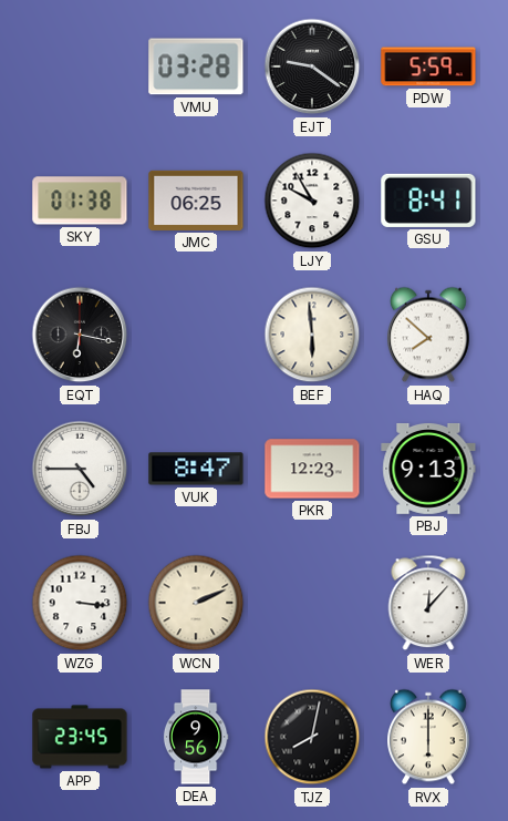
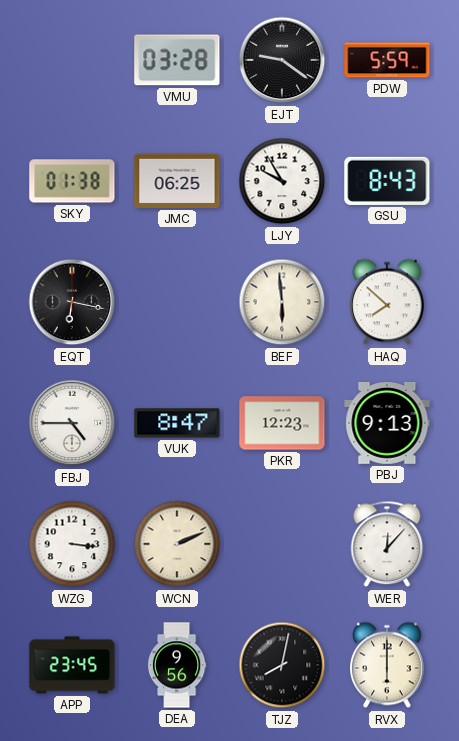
GSU: 8:41 -> 8:43
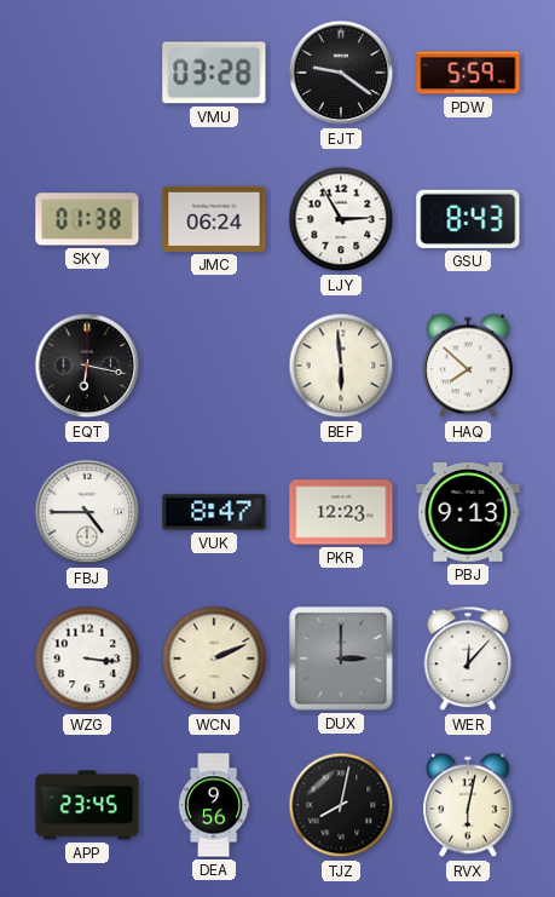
JMC: 06:25 -> 06:24
LJY: 9:55 -> 2:55
DUX: none -> 3:00
RVX: 6:00 -> 6:02
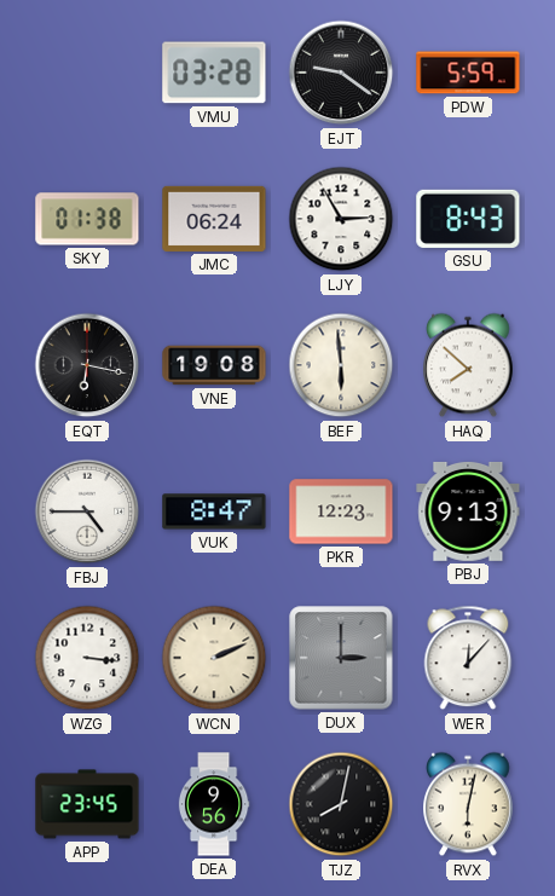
VNE: none -> 19:08
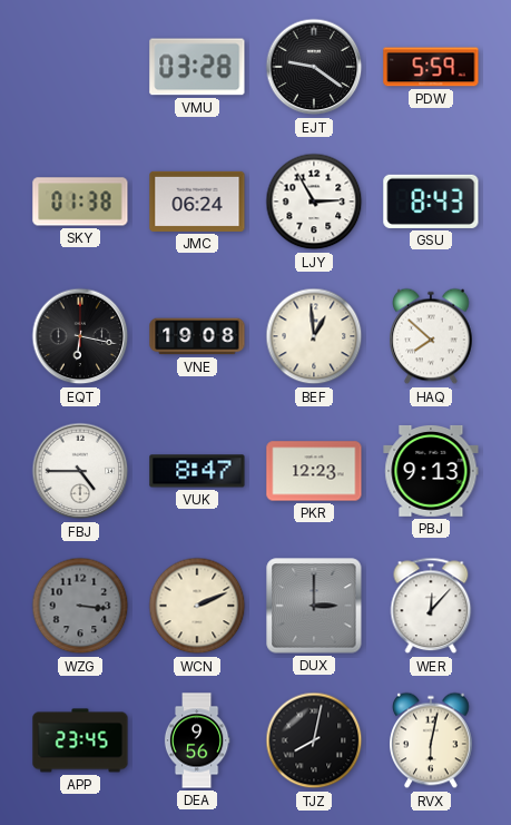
BEF: 5:59 -> 12:59
WZG dial: white -> grey
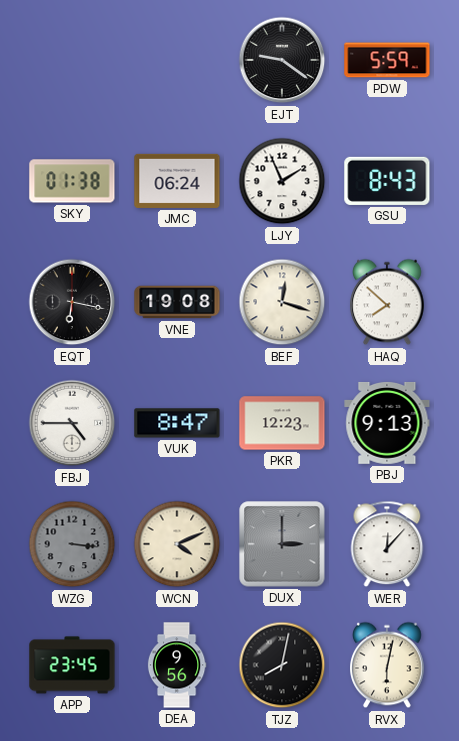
VMU: 03:28 -> none
LJY: 2:55 -> 1:56
BEF: 12:59 -> 12:18
WCN: 2:11 -> 4:11
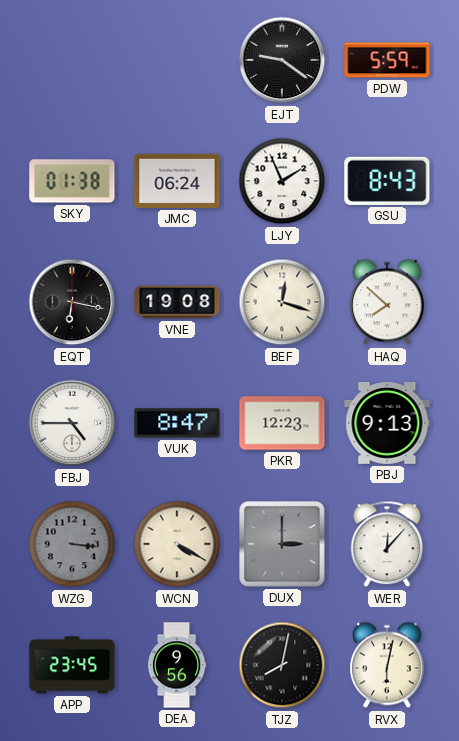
WCN: 4:11 -> 4:20
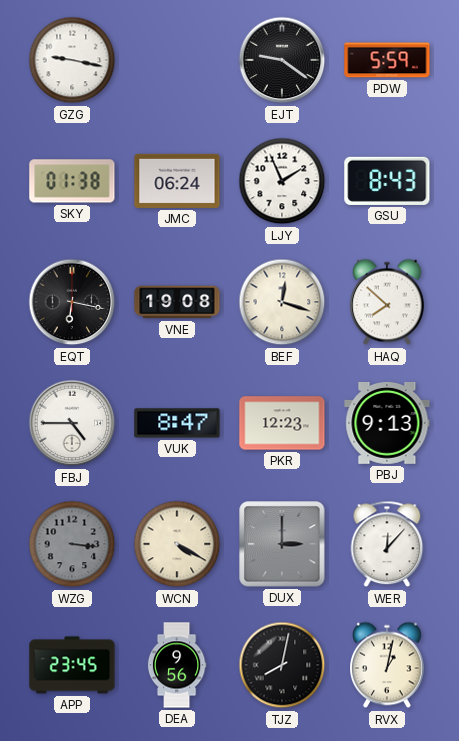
GZG: none -> 9:17
RVX: 6:02 -> 1:02
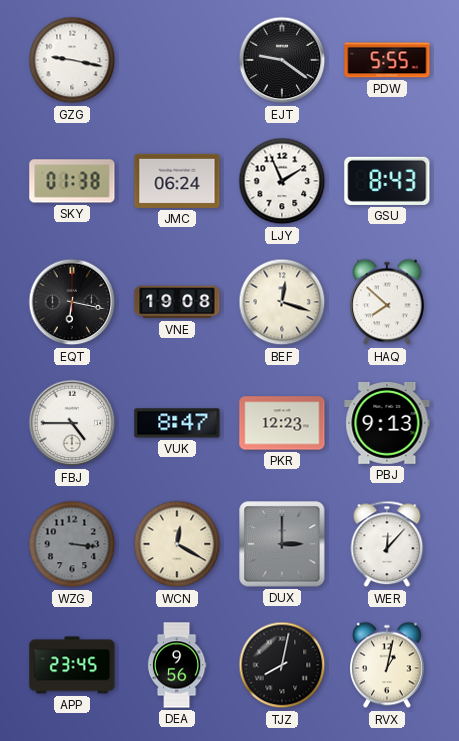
PDW: 5:59 -> 5:55
WCN: 4:20 -> 12:20
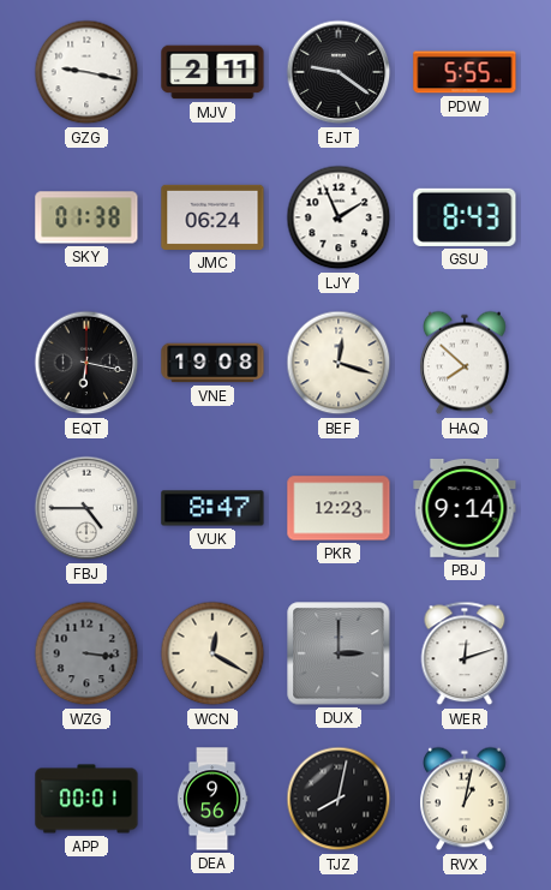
MJV: none -> 2:11
PBJ: 9:13 -> 9:14
WER: 12:07 -> 12:12
APP: 23:45 -> 00:01
